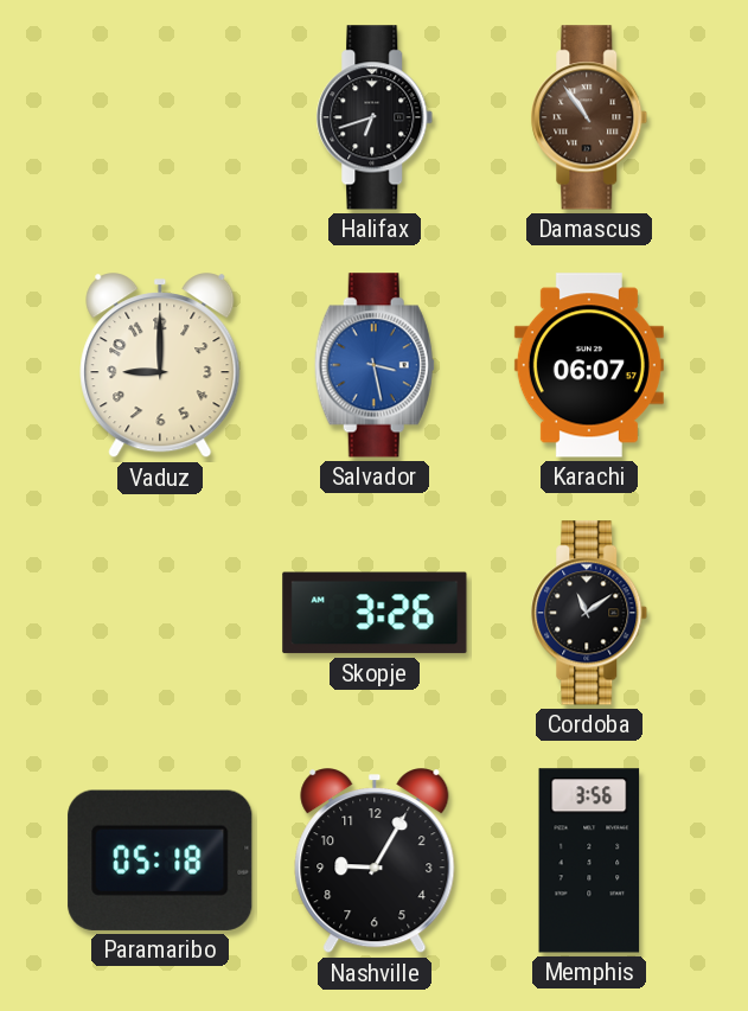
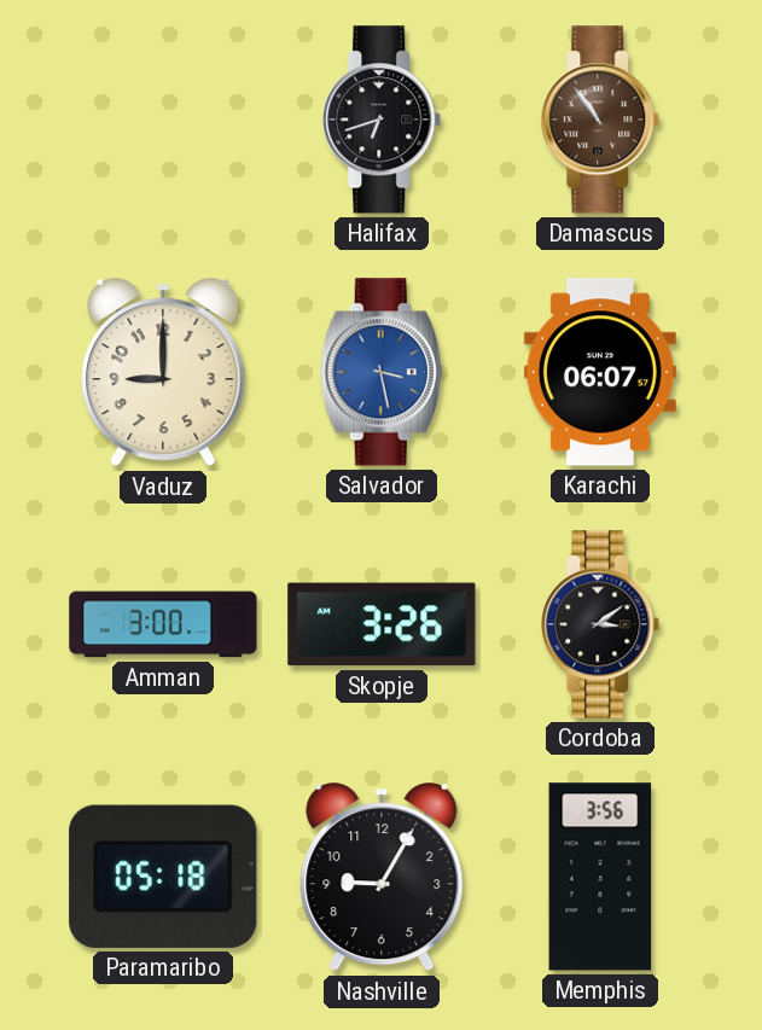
Amman: none -> 3:00
Cordoba: 11:09 -> 3:09
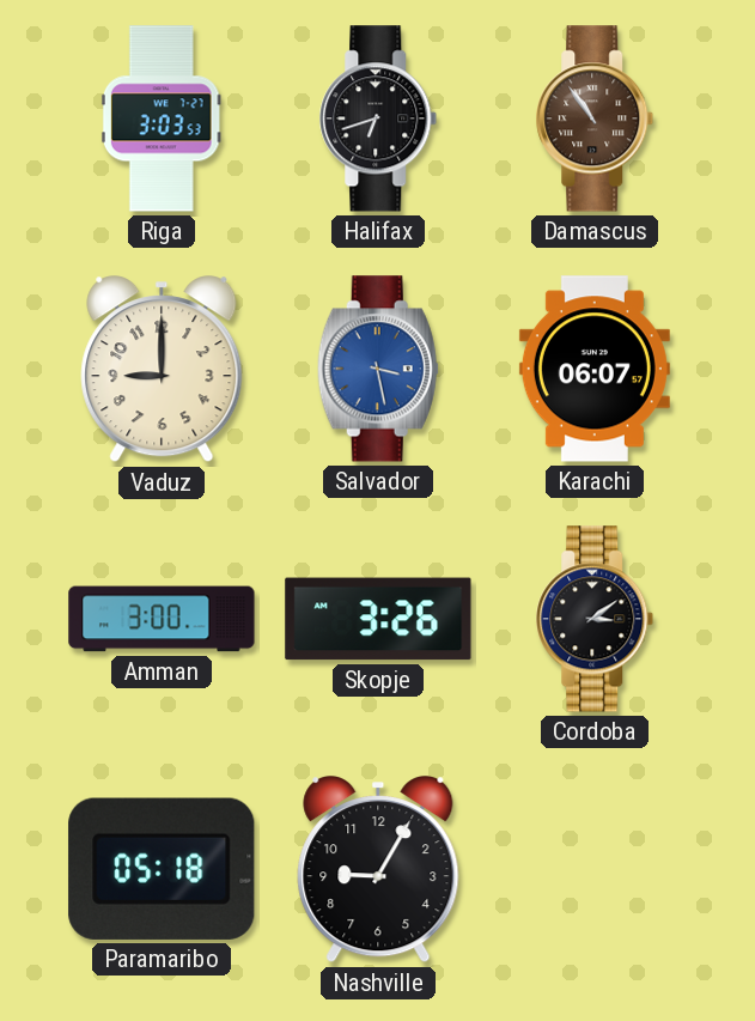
Riga: none -> 3:03
Memphis: 3:56 -> none
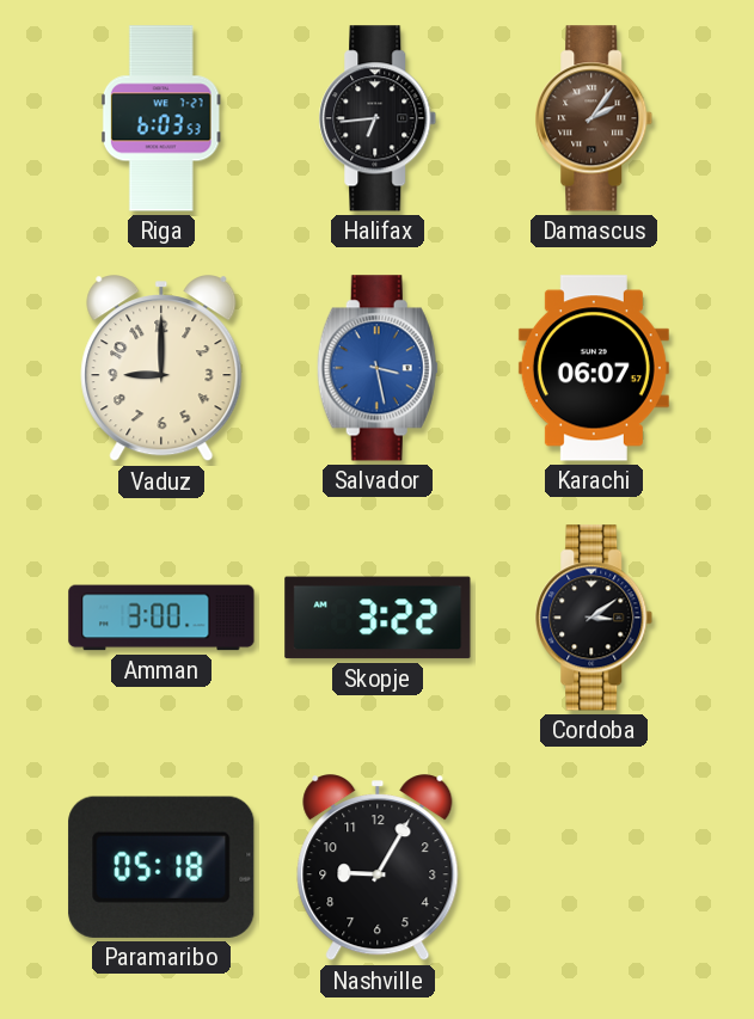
Riga: 3:03 -> 6:03
Halifax: 6:42 -> 6:44
Damascus: 10:54 -> 2:06
Skopje: 3:26 -> 3:22
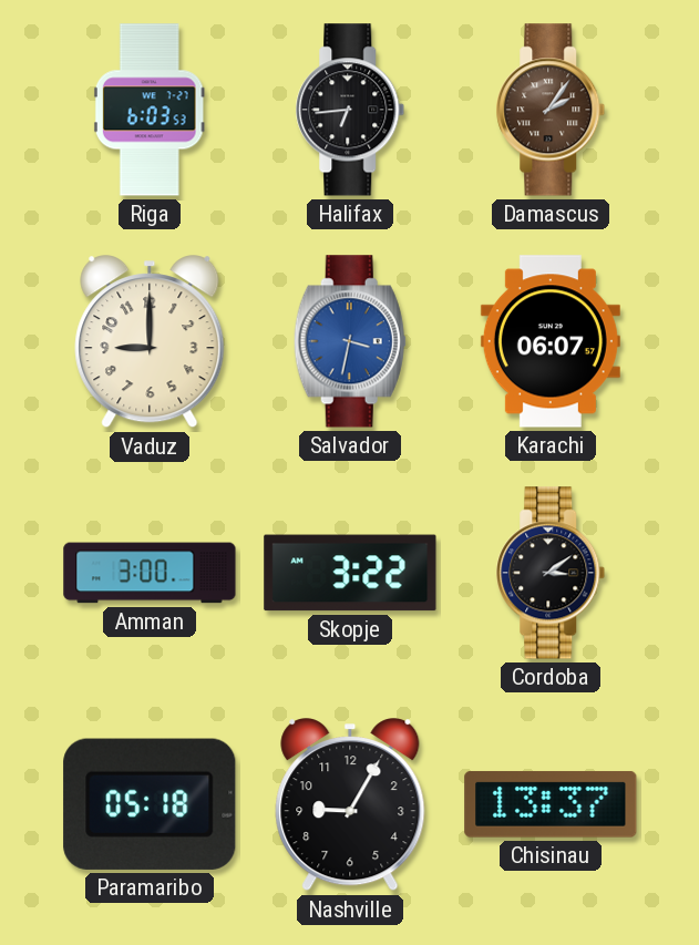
Salvador: 3:28 -> 3:32
Chisinau: none -> 13:37
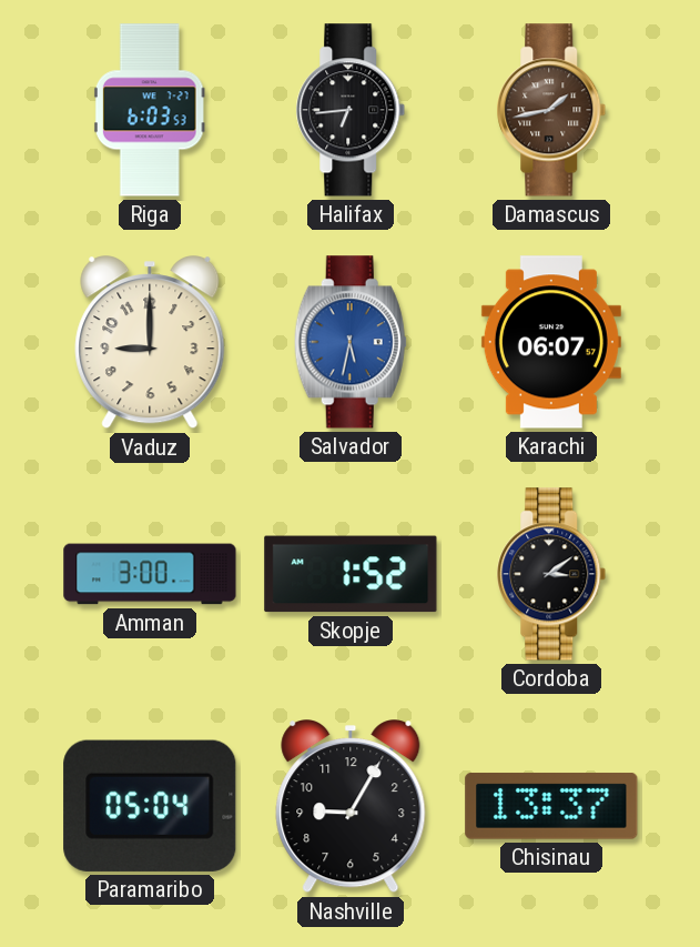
Damascus: 2:06 -> 1:43
Salvador: 3:32 -> 5:32
Skopje: 3:22 -> 1:52
Paramaribo: 05:18 -> 05:04
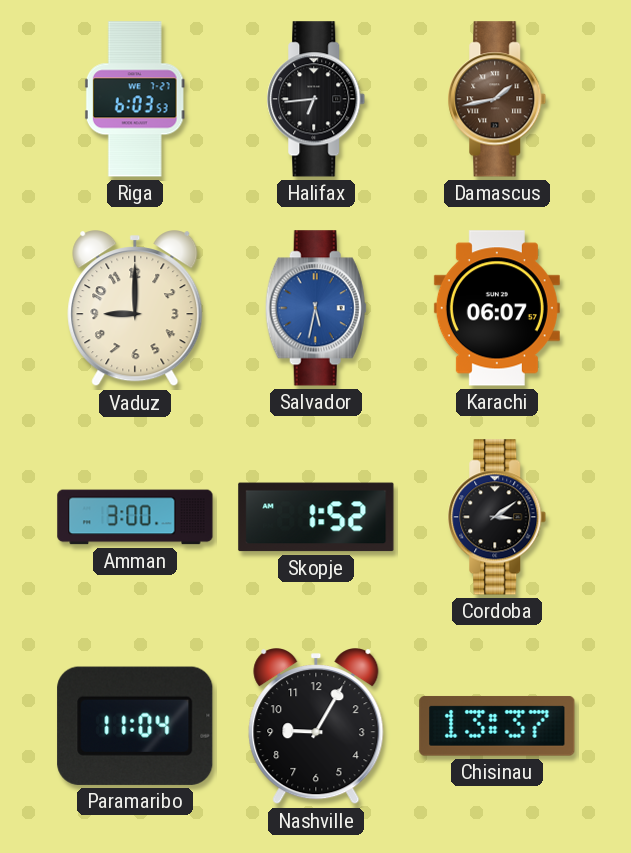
Paramaribo: 05:04 -> 11:04
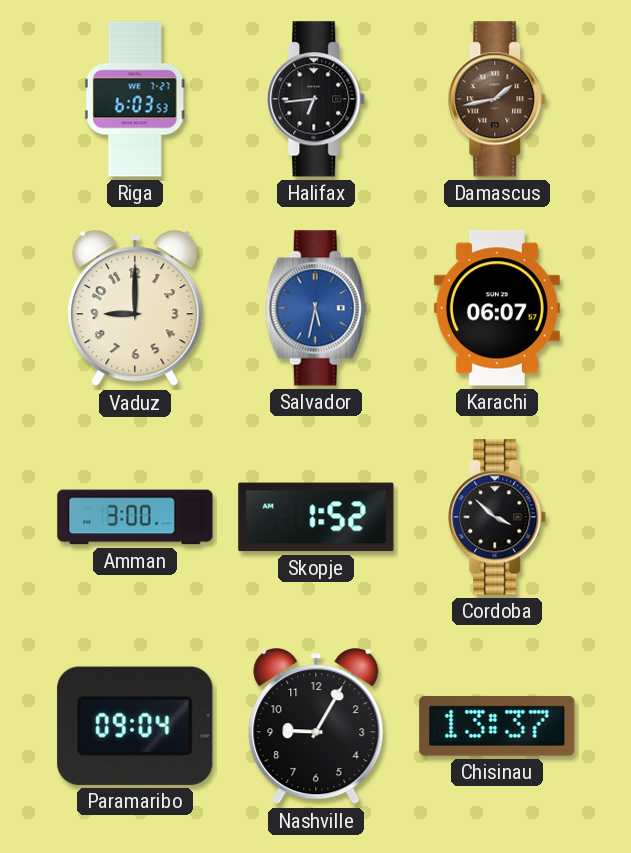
Cordoba: 3:09 -> 3:52
Paramaribo: 11:04 -> 09:04
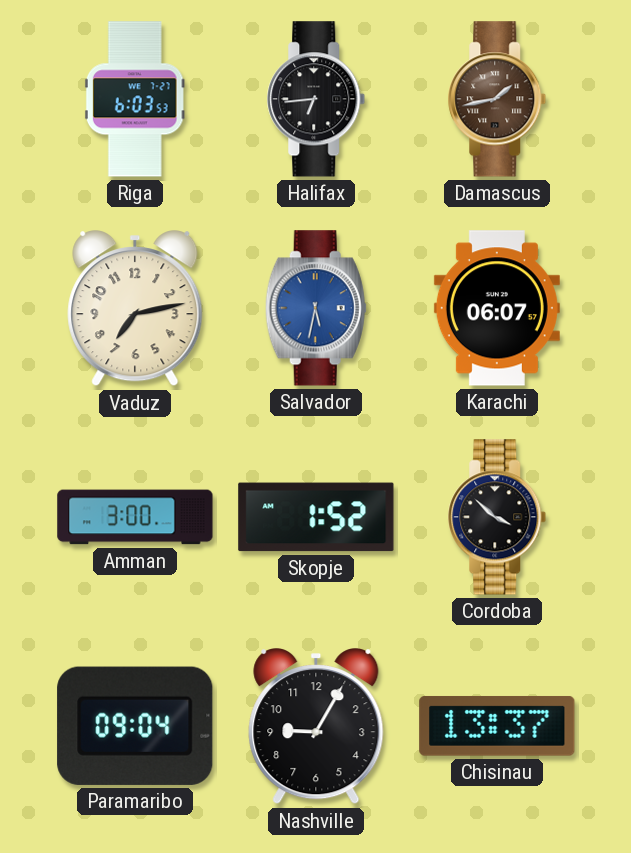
Vaduz: 9:00 -> 7:13
